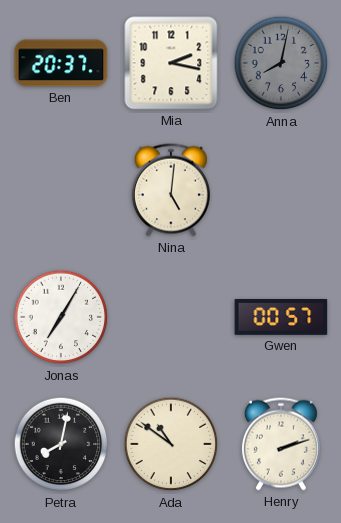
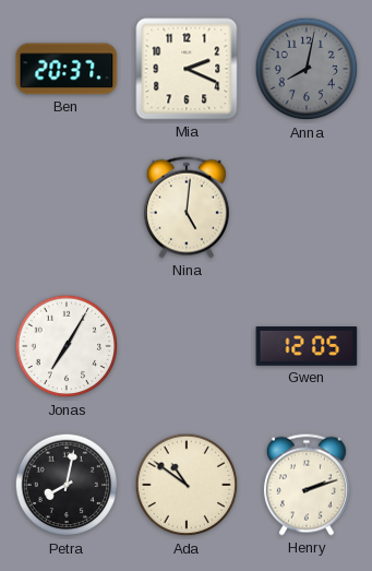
Mia: 2:17 -> 2:19
Gwen: 00:57 -> 12:05
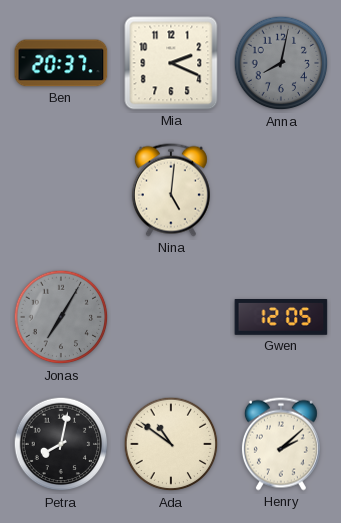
Jonas dial: white -> grey
Henry: 2:12 -> 2:08
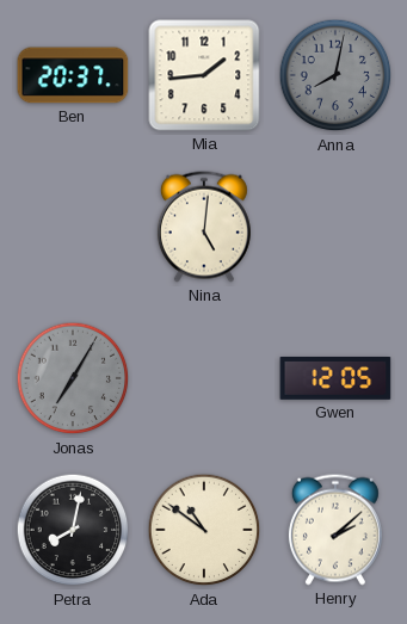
Mia: 2:19 -> 1:44
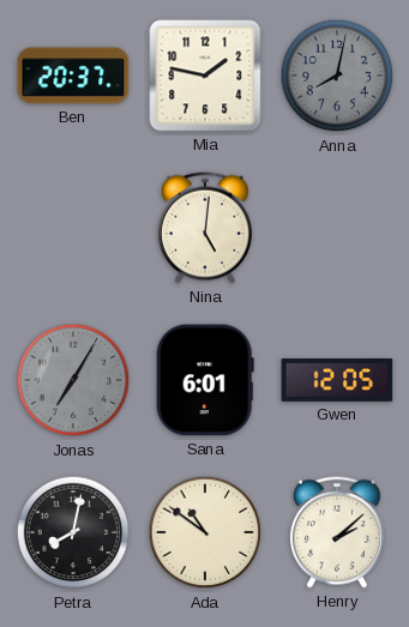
Mia: 1:44 -> 1:47
Sana: none -> 6:01
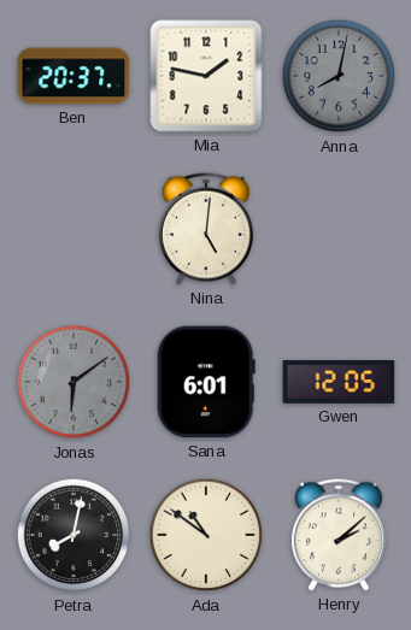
Jonas: 7:05 -> 6:09
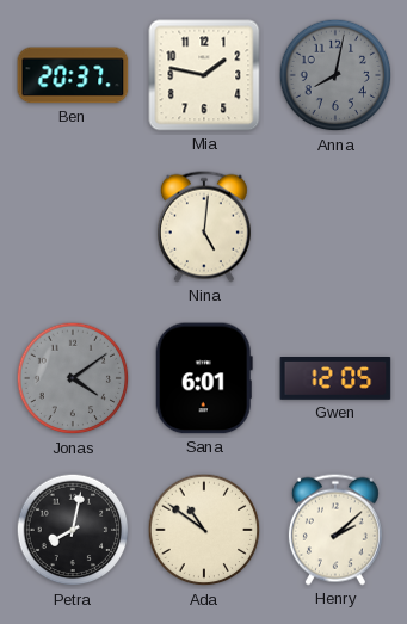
Jonas: 6:09 -> 4:09
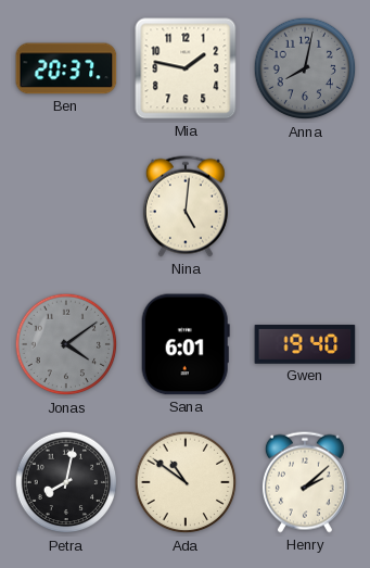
Gwen: 12:05 -> 19:40
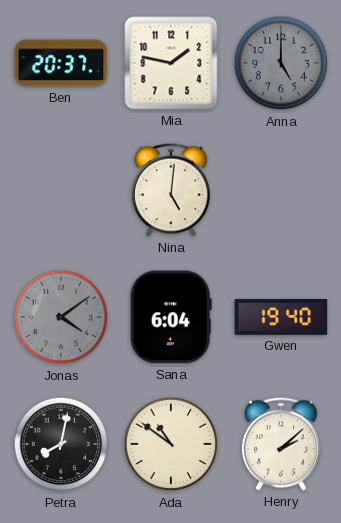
Anna: 8:02 -> 5:00
Sana: 6:01 -> 6:04
